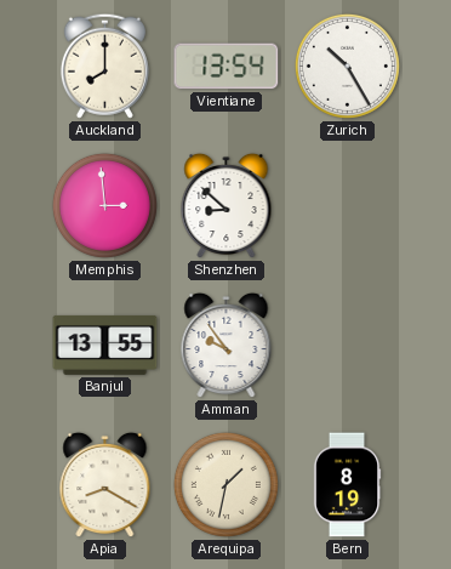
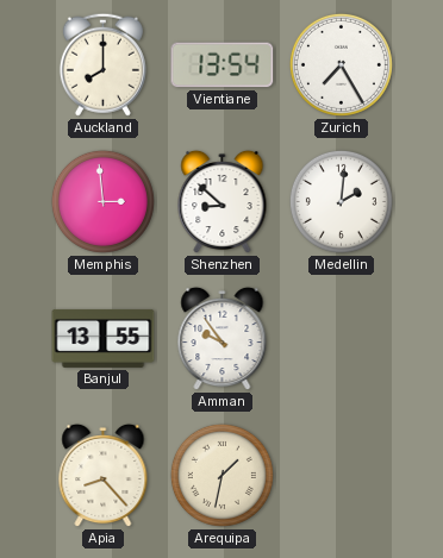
Zurich: 10:25 -> 7:25
Medellin: none -> 2:01
Apia: 8:20 -> 8:23
Bern: 8:19 -> none
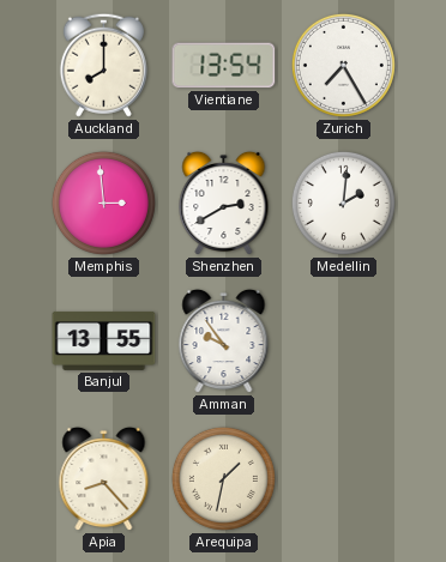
Shenzhen: 8:52 -> 2:40
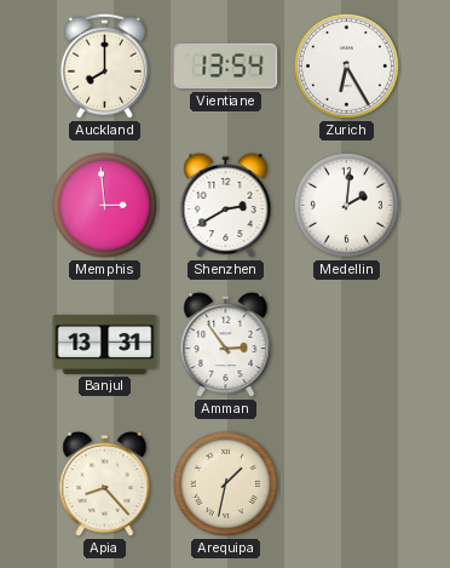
Zurich: 7:25 -> 6:25
Banjul: 13:55 -> 13:31
Amman: 9:54 -> 2:54
